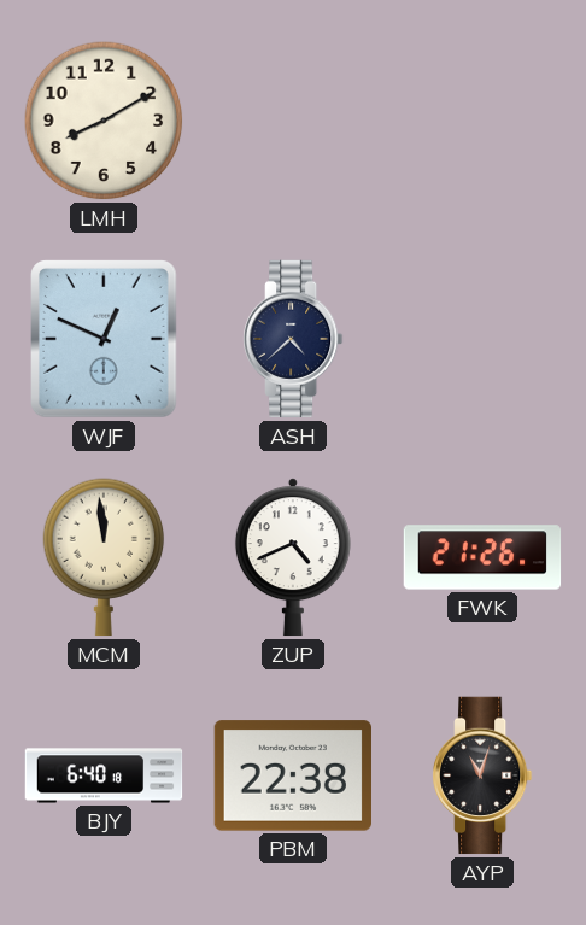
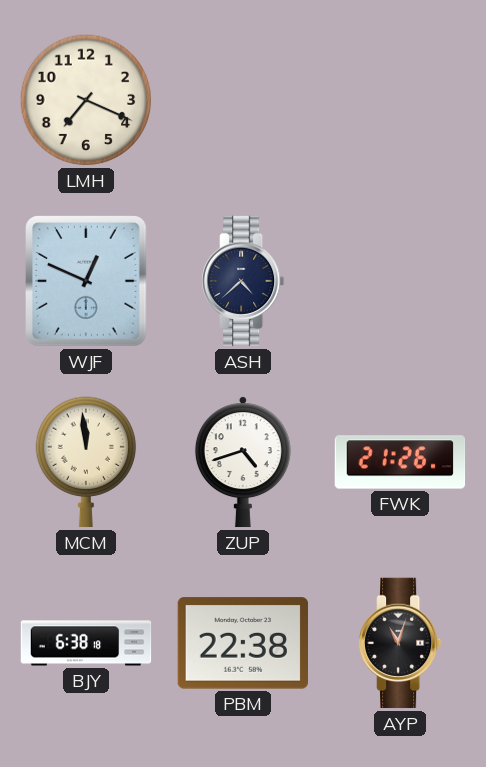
LMH: 8:10 -> 7:19
ZUP: 4:41 -> 4:42
BJY: 6:40 -> 6:38
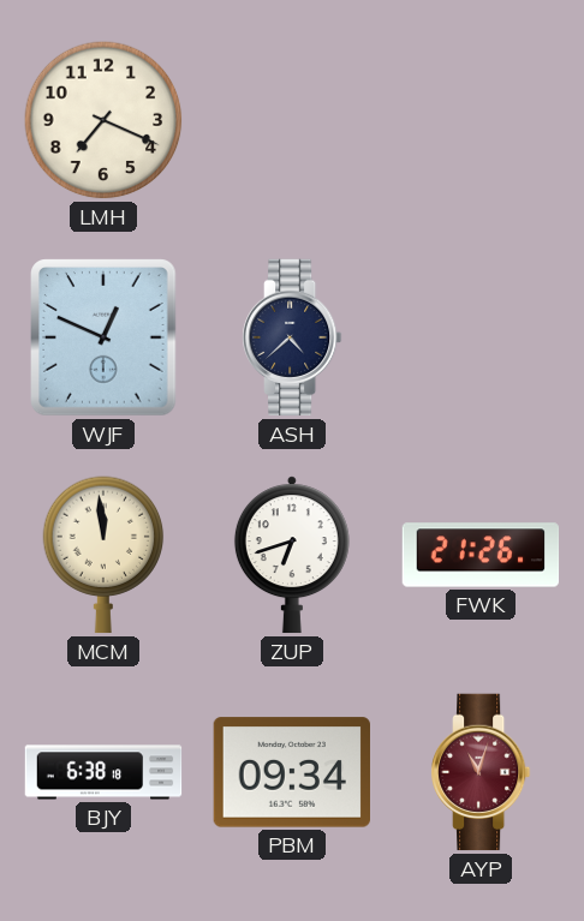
ZUP: 4:42 -> 6:42
PBM: 22:38 -> 09:34
AYP dial: black -> burgundy
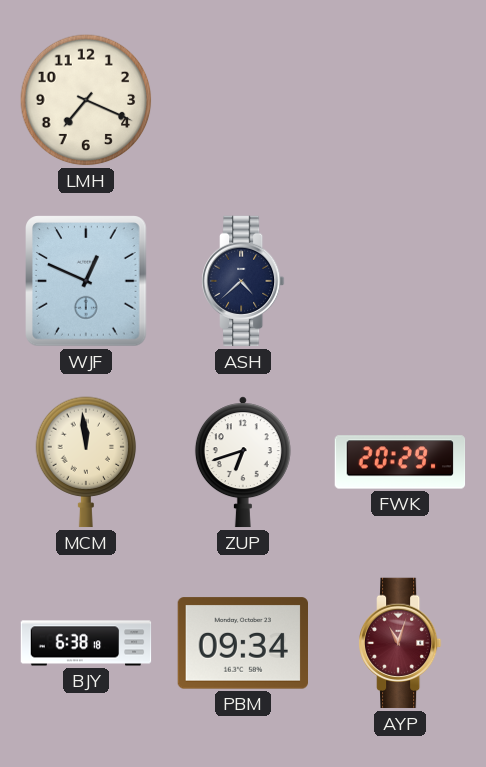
FWK: 21:26 -> 20:29
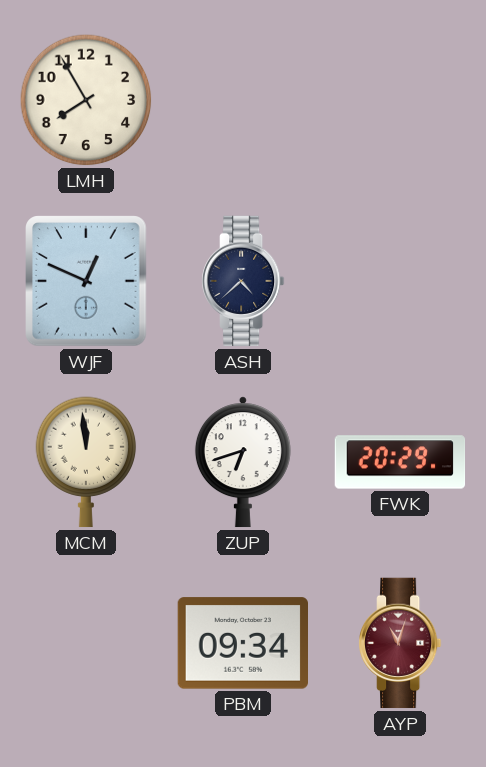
LMH: 7:19 -> 7:55
BJY: 6:38 -> none
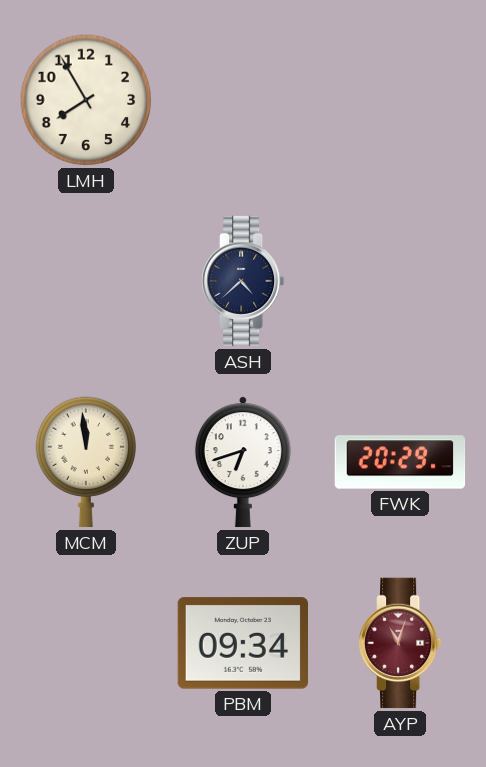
WJF: 12:49 -> none
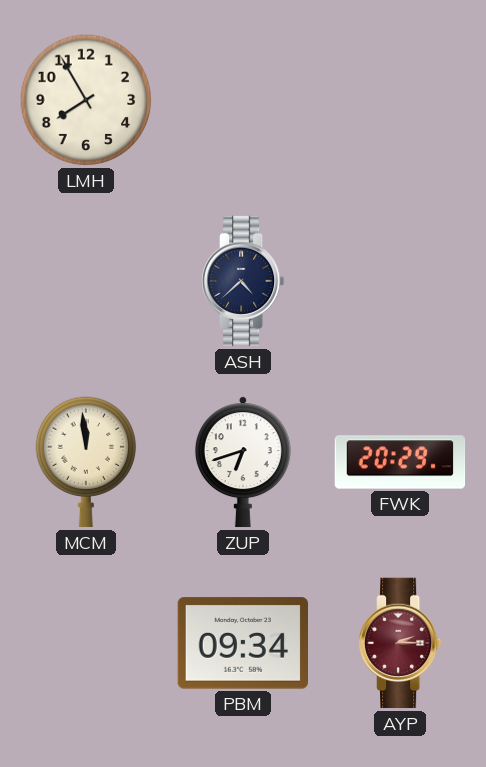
AYP: 11:03 -> 2:15
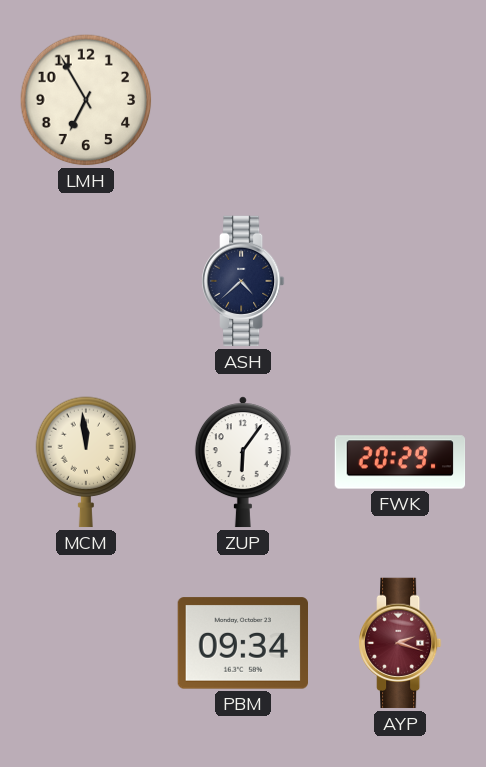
LMH: 7:55 -> 6:55
ZUP: 6:42 -> 6:06
AYP: 2:15 -> 2:18
